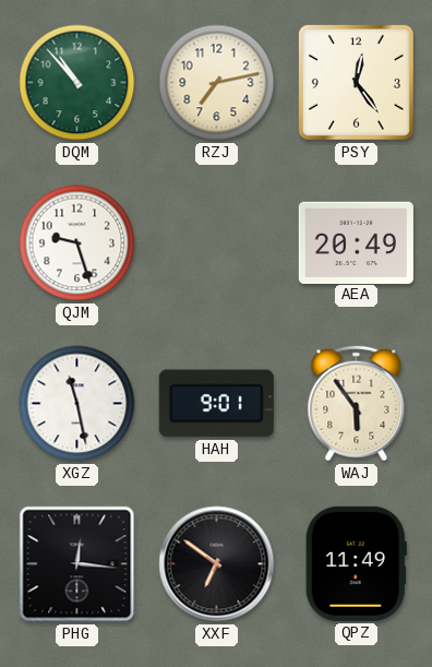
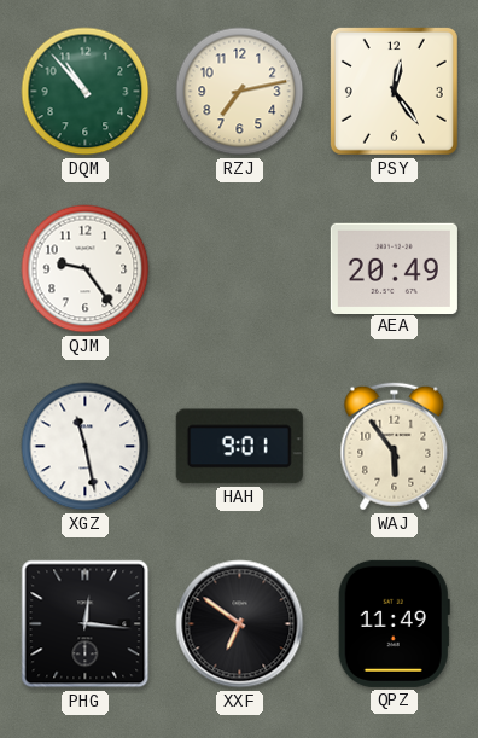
QJM: 9:27 -> 9:24
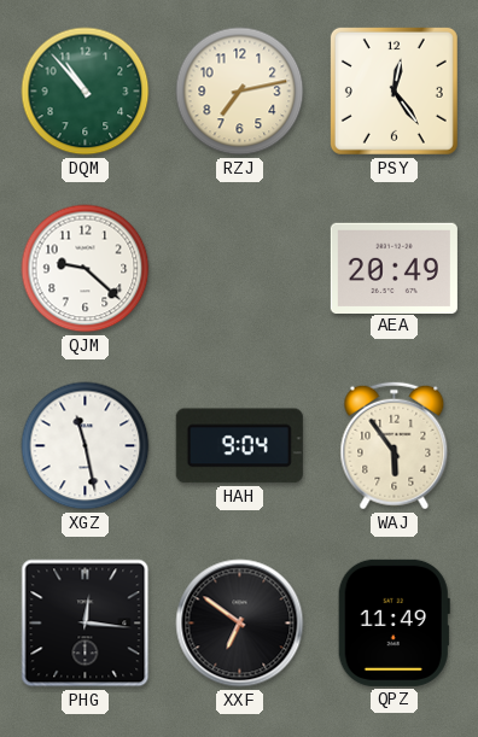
QJM: 9:24 -> 9:22
HAH: 9:01 -> 9:04
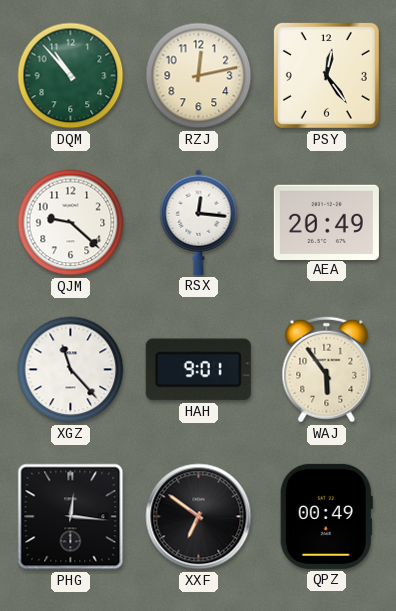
RZJ: 7:13 -> 12:13
RSX: none -> 12:16
XGZ: 11:28 -> 11:23
HAH: 9:04 -> 9:01
QPZ: 11:49 -> 00:49
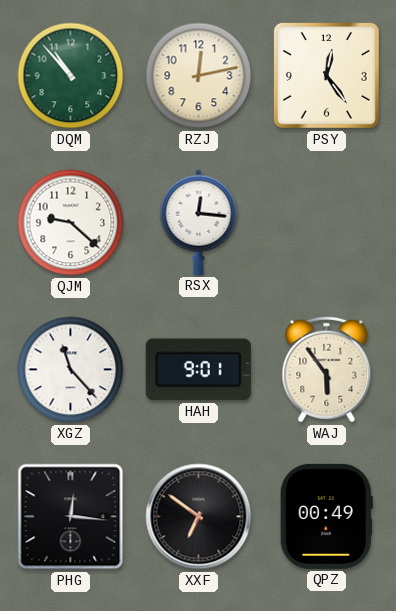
AEA: 20:49 -> none
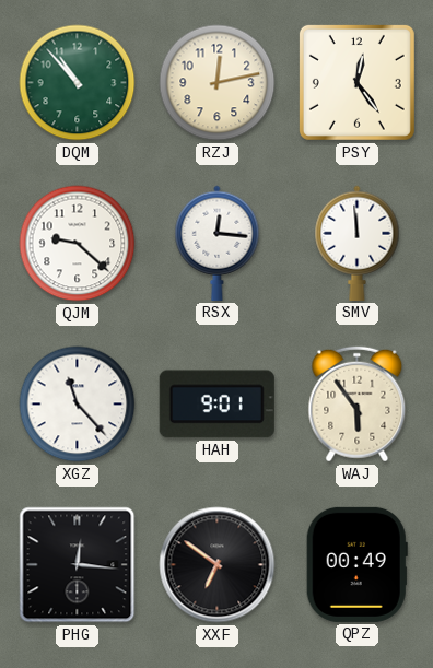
SMV: none -> 11:59
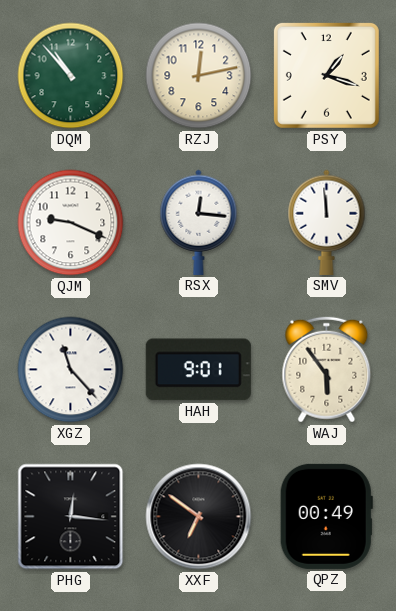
PSY: 12:24 -> 1:18
QJM: 9:22 -> 9:19
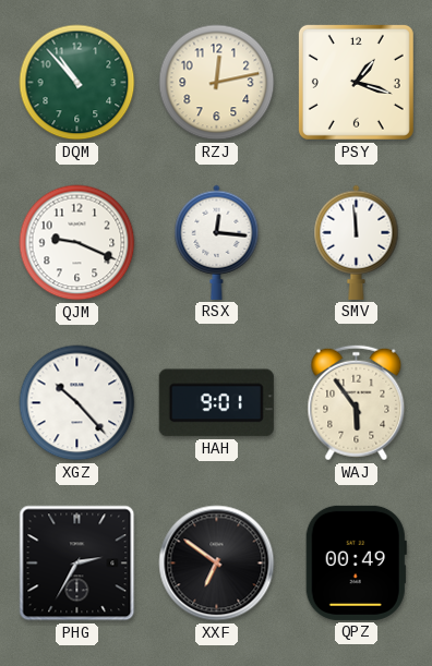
XGZ: 11:23 -> 10:23
PHG: 12:16 -> 2:35
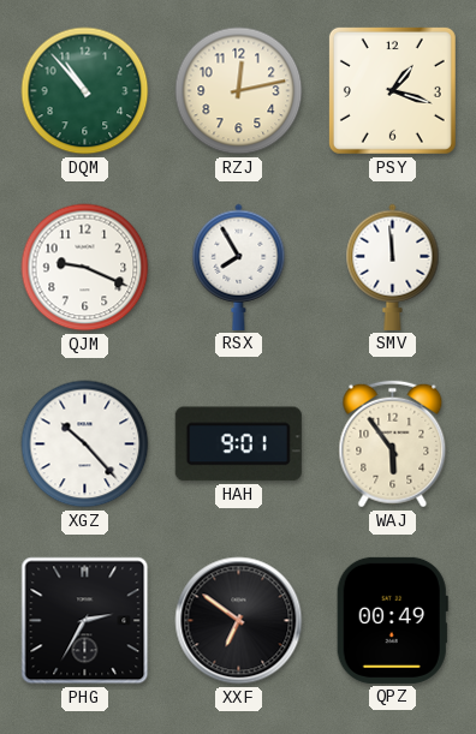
RSX: 12:16 -> 7:55
